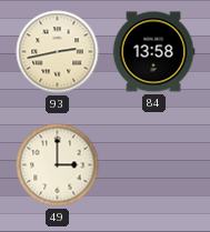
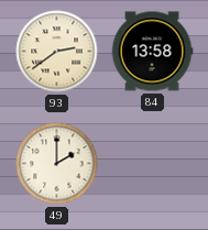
93: 2:43 -> 2:39
49: 3:00 -> 2:00
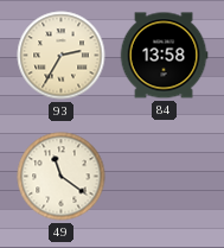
93: 2:39 -> 2:35
49: 2:00 -> 11:21
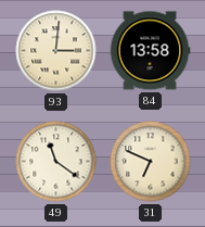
93: 2:35 -> 3:01
31: none -> 6:49
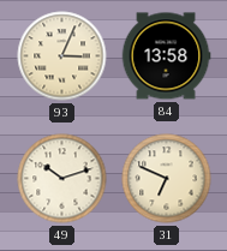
93: 3:01 -> 3:04
49: 11:21 -> 10:12
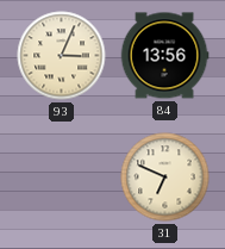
84: 13:58 -> 13:56
49: 10:12 -> none
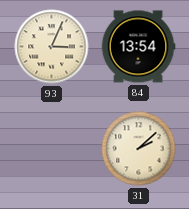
84: 13:56 -> 13:54
31: 6:49 -> 2:08
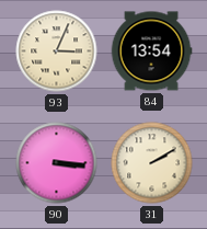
90: none -> 3:16
31: 2:08 -> 2:10
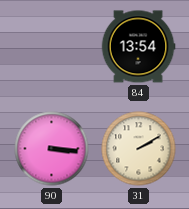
93: 3:04 -> none
